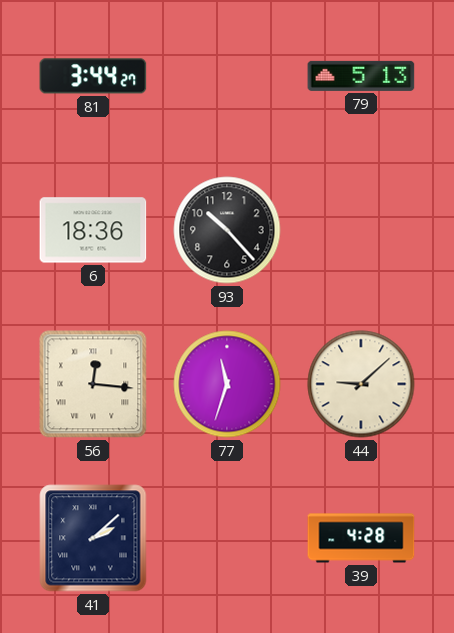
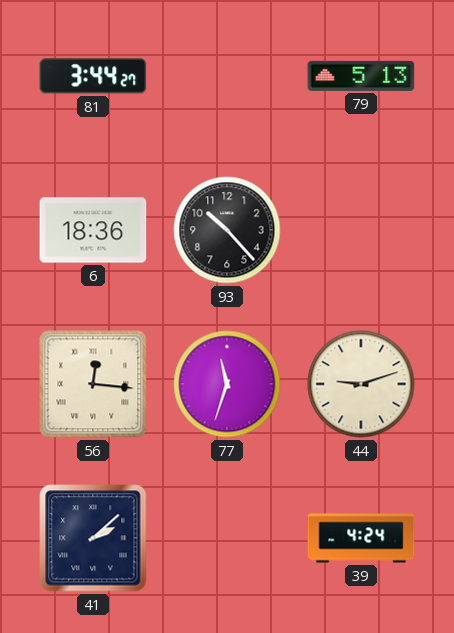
44: 9:08 -> 9:12
39: 4:28 -> 4:24
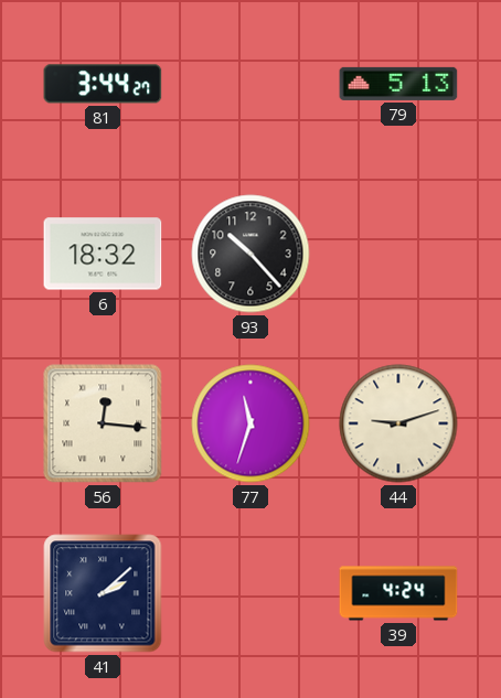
6: 18:36 -> 18:32
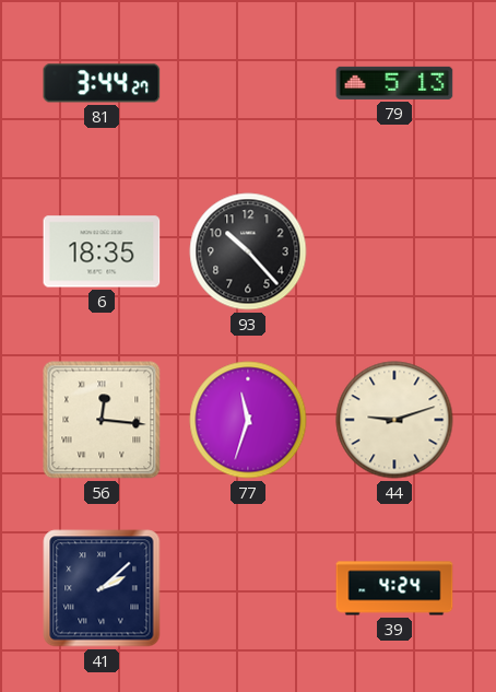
6: 18:32 -> 18:35
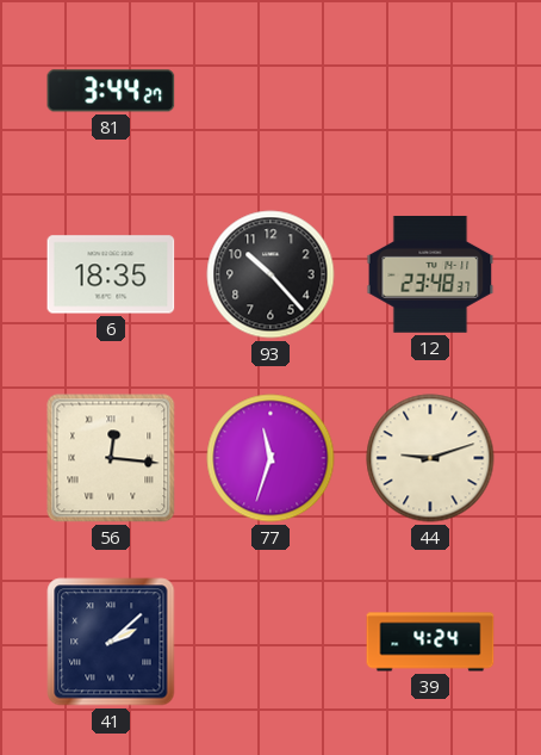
79: 5:13 -> none
12: none -> 23:48
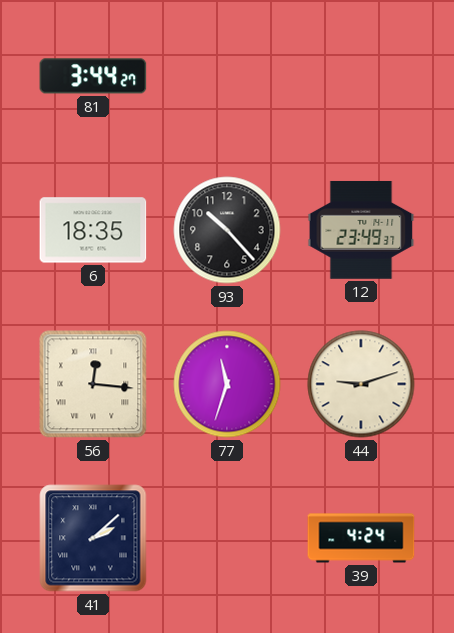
12: 23:48 -> 23:49
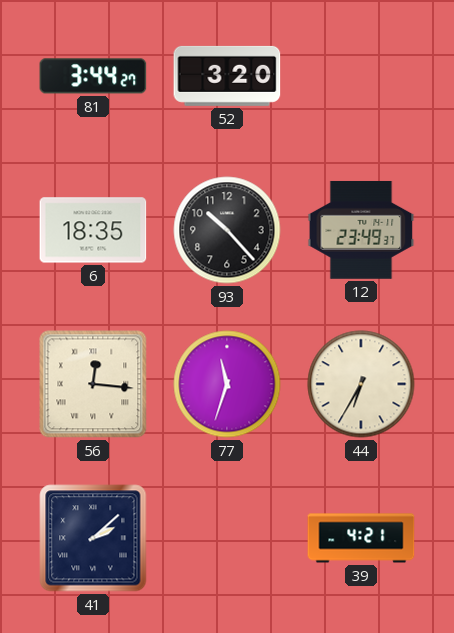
52: none -> 3:20
44: 9:12 -> 6:35
39: 4:24 -> 4:21
